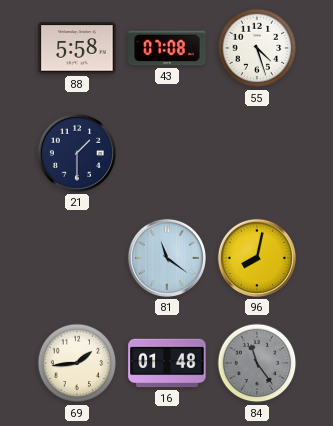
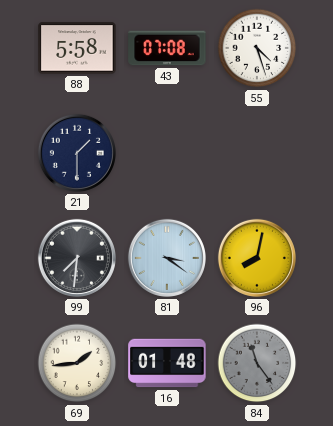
99: none -> 7:31
81: 11:21 -> 3:21
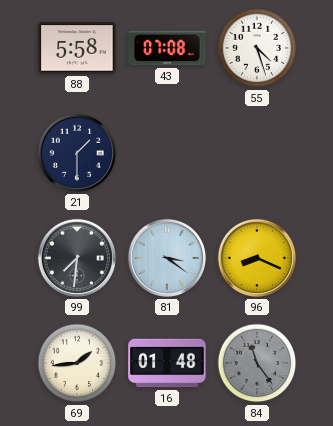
96: 8:02 -> 8:19
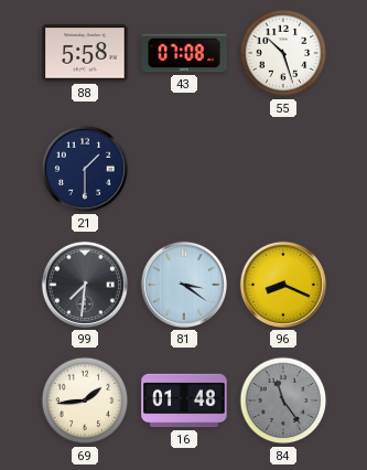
55: 4:27 -> 10:27
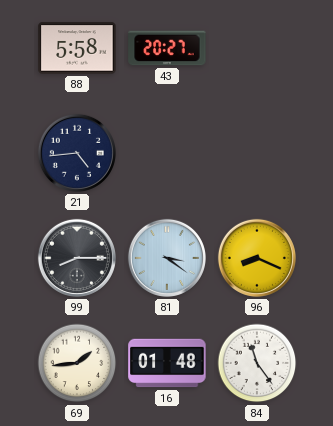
43: 07:08 -> 20:27
55: 10:27 -> none
21: 1:30 -> 4:44
99: 7:31 -> 8:15
84 dial: grey -> white
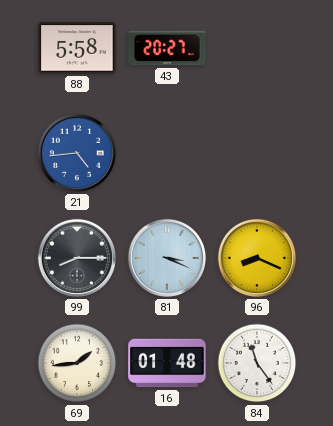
21 dial: navy -> blue
81: 3:21 -> 3:19
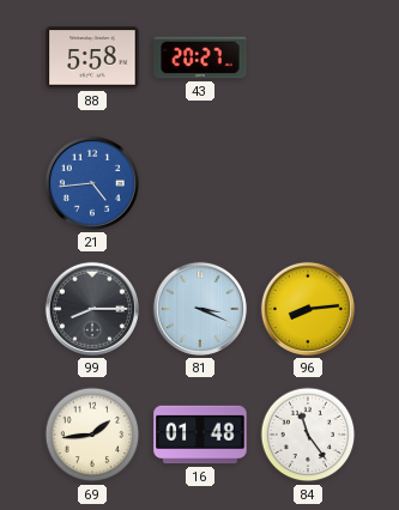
96: 8:19 -> 8:14
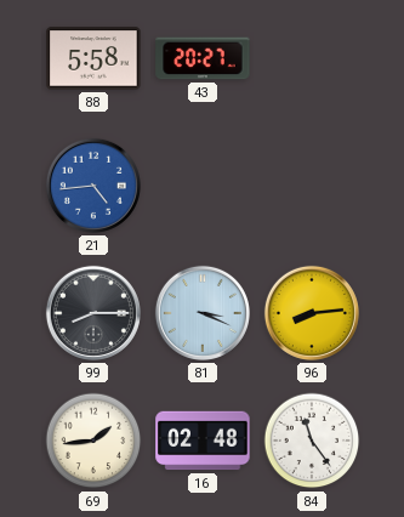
16: 01:48 -> 02:48
